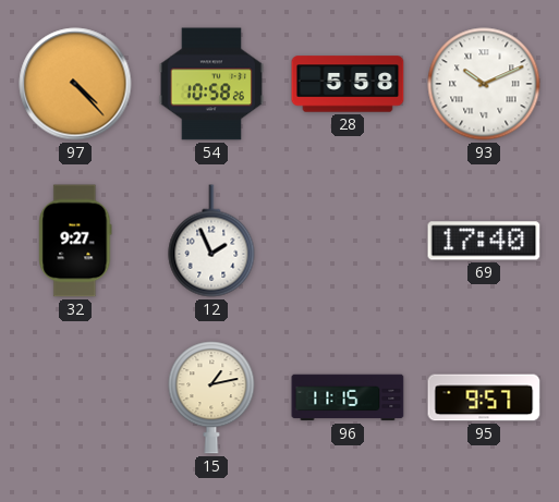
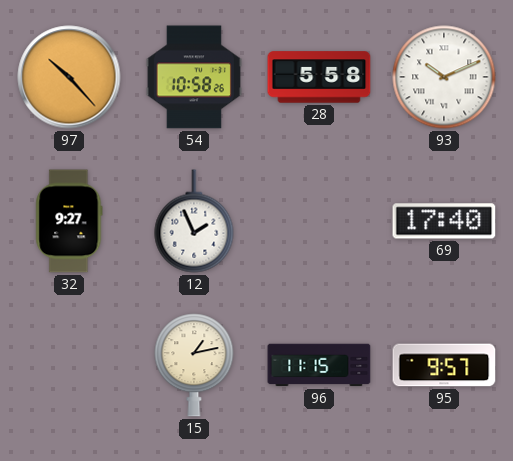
97: 4:23 -> 10:23
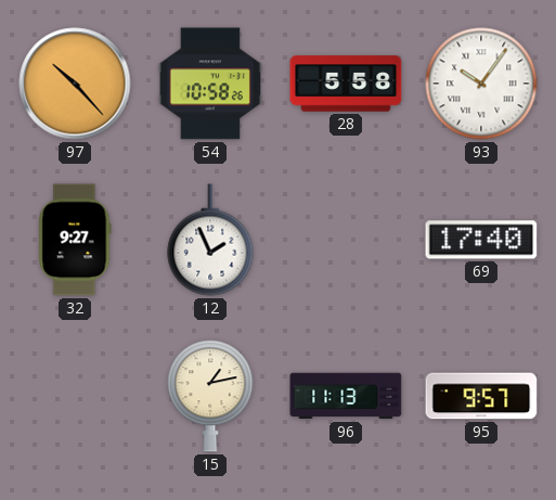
93: 10:11 -> 10:06
96: 11:15 -> 11:13
